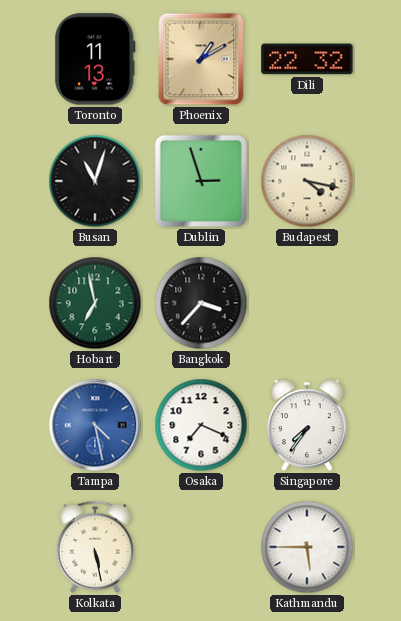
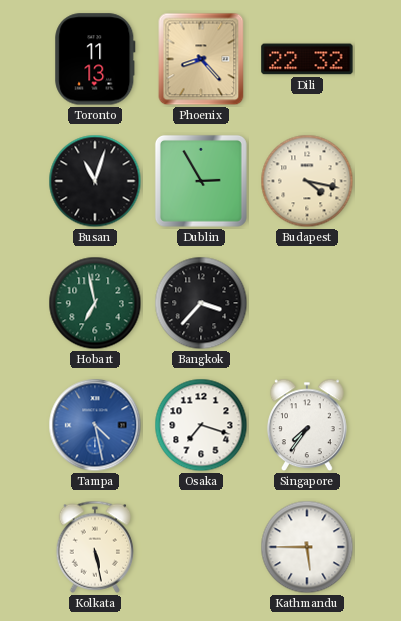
Phoenix: 1:10 -> 8:23
Dublin: 2:57 -> 2:55
Osaka: 7:19 -> 7:18
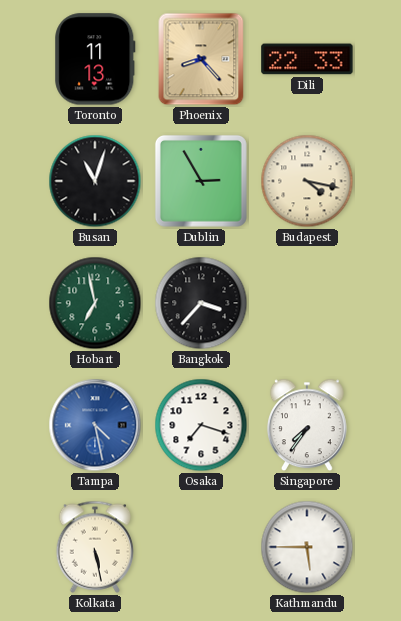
Dili: 22:32 -> 22:33
